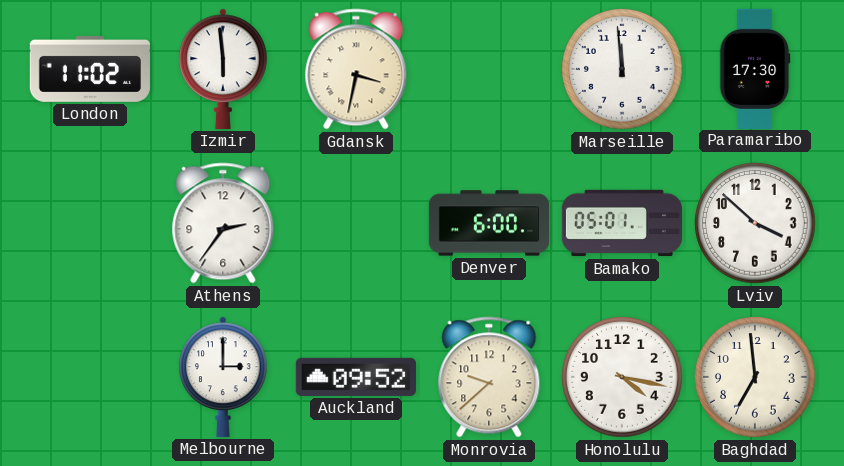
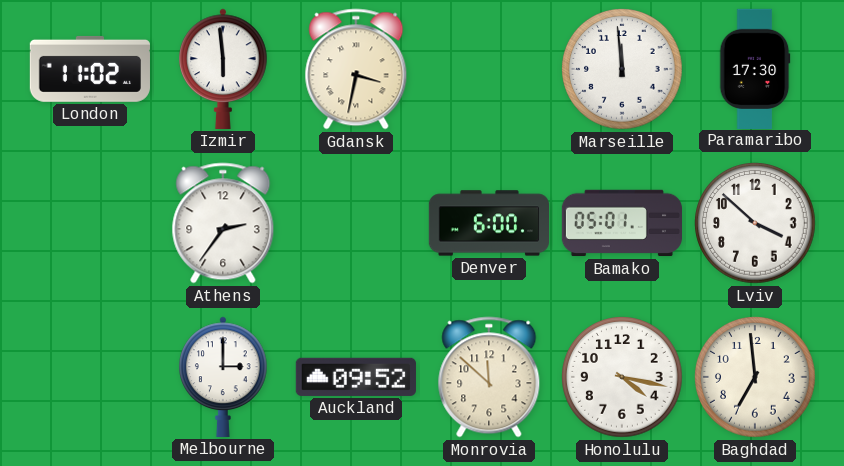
Monrovia: 9:38 -> 11:52
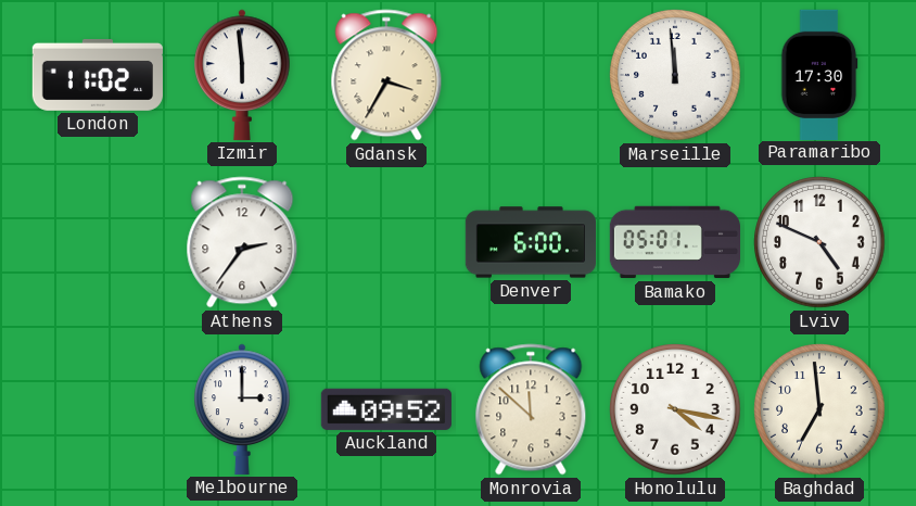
Gdansk: 3:32 -> 3:35
Lviv: 3:52 -> 4:49
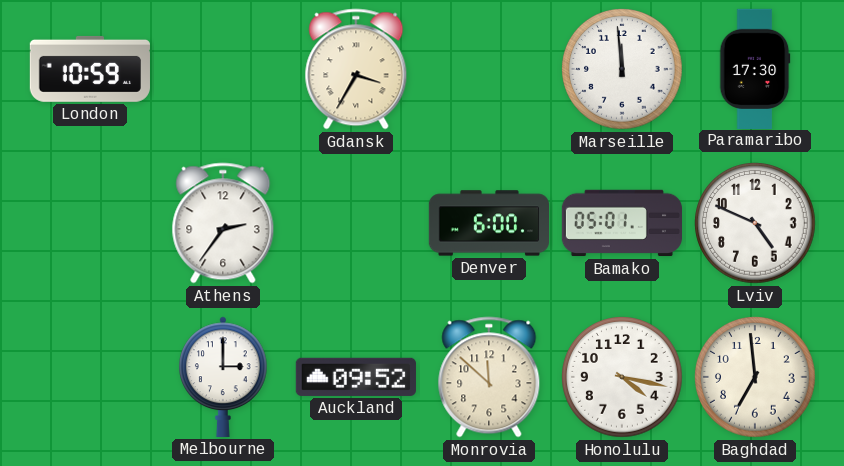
London: 11:02 -> 10:59
Izmir: 5:59 -> none
